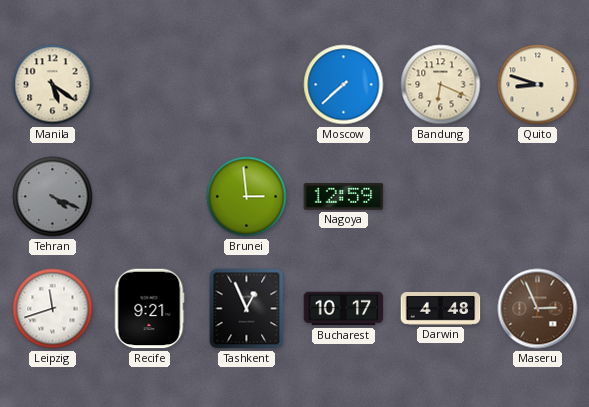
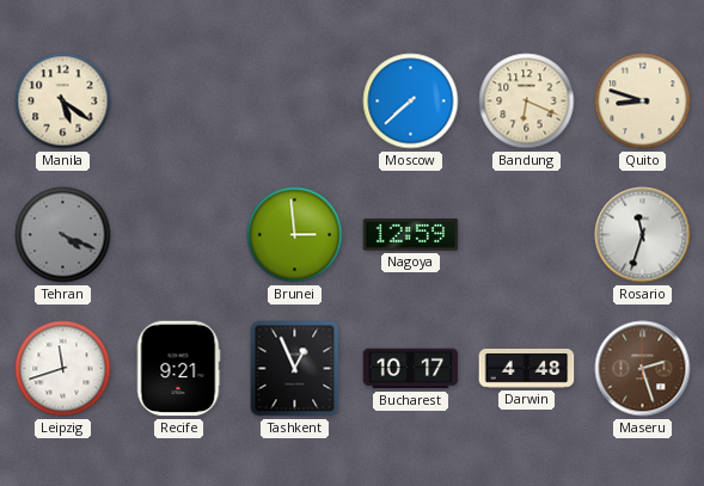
Rosario: none -> 11:33
Maseru: 2:56 -> 2:27
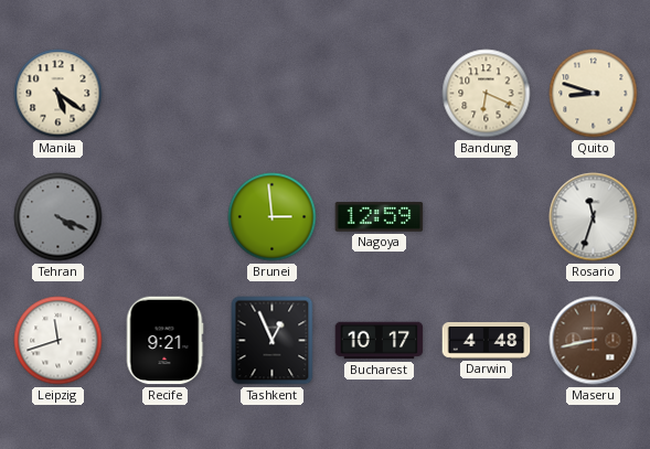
Moscow: 7:38 -> none
Maseru: 2:27 -> 8:43
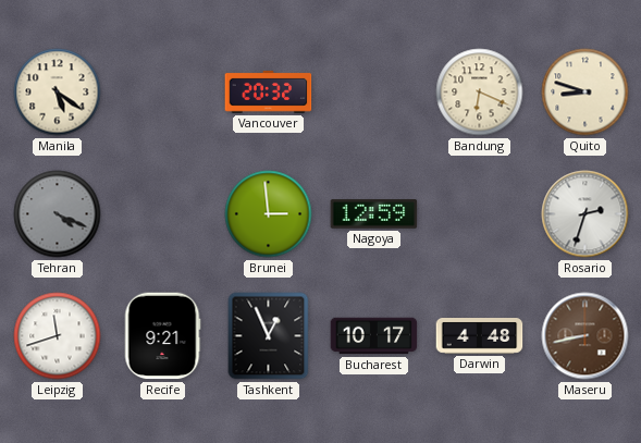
Vancouver: none -> 20:32
Rosario: 11:33 -> 2:33
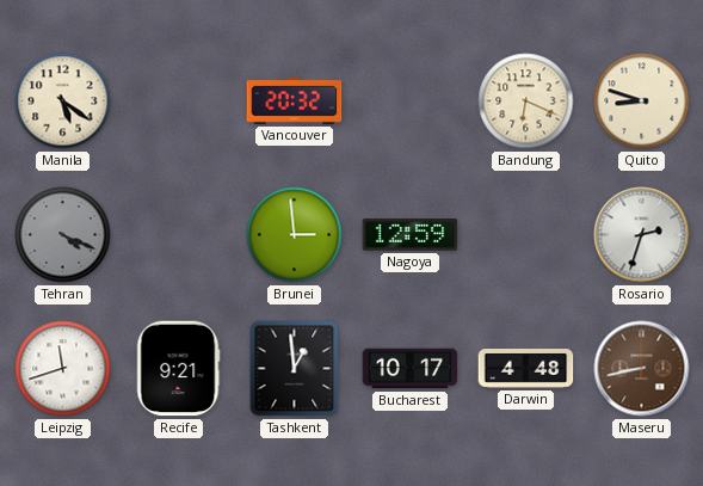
Tashkent: 12:56 -> 12:59
